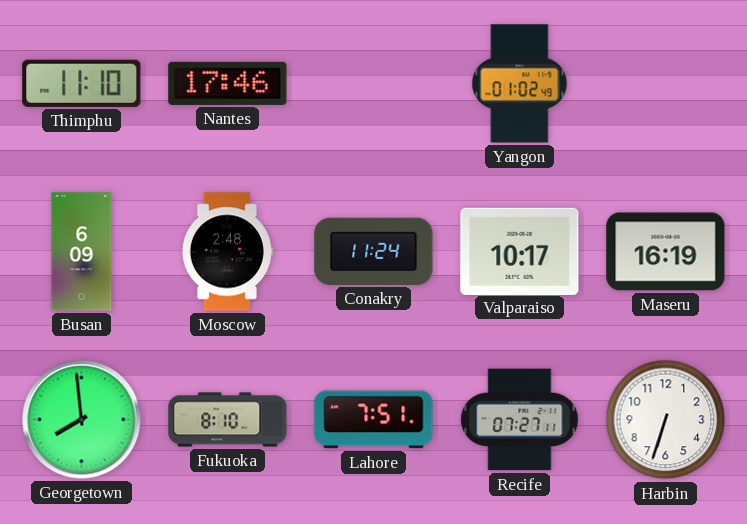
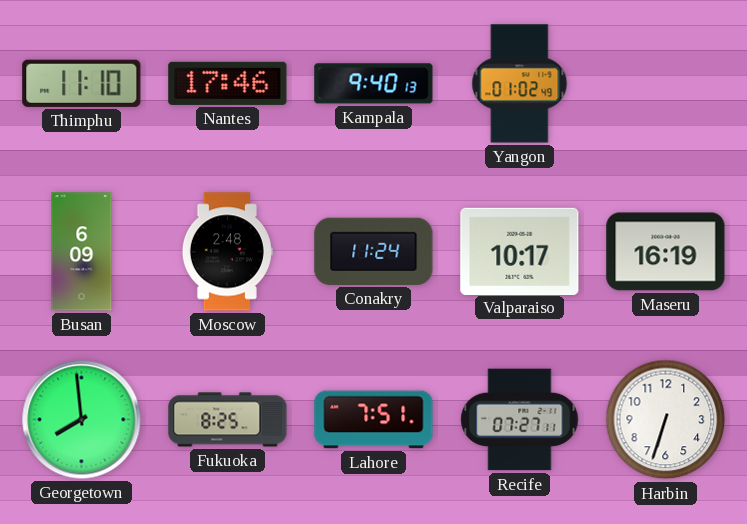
Kampala: none -> 9:40
Fukuoka: 8:10 -> 8:25
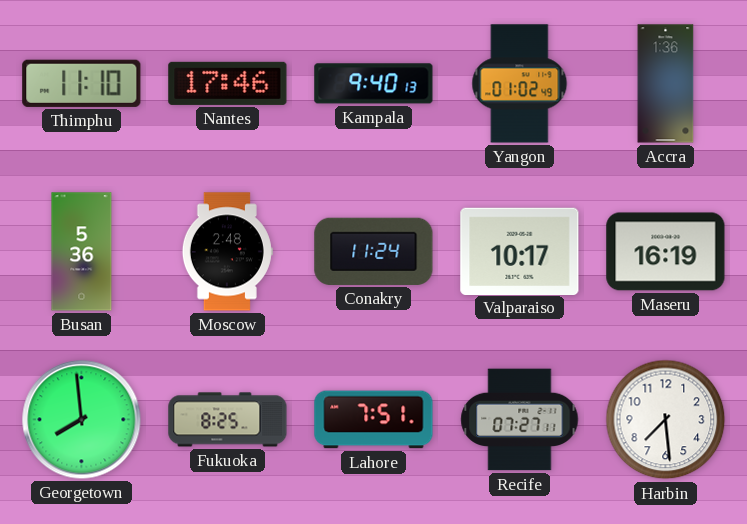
Accra: none -> 1:36
Busan: 6:09 -> 5:36
Harbin: 6:33 -> 7:29
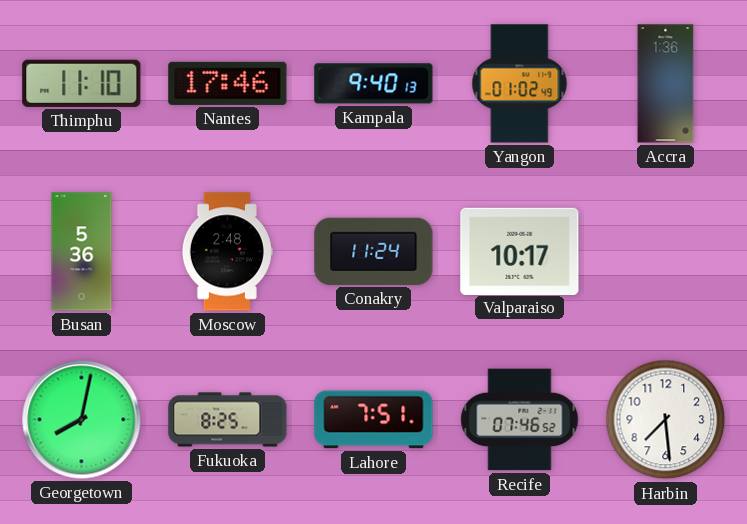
Maseru: 16:19 -> none
Georgetown: 7:59 -> 8:02
Recife: 07:27 -> 07:46
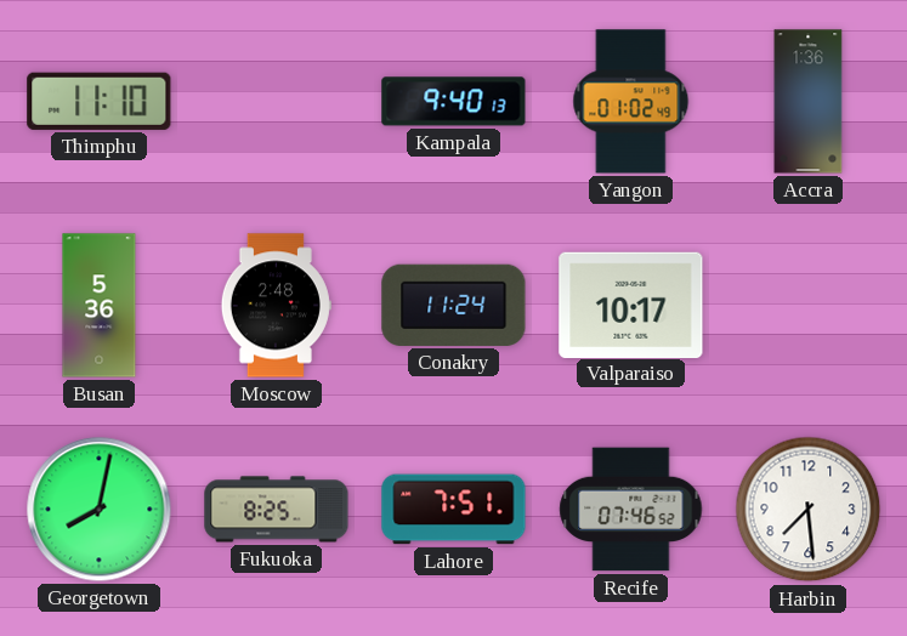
Nantes: 17:46 -> none
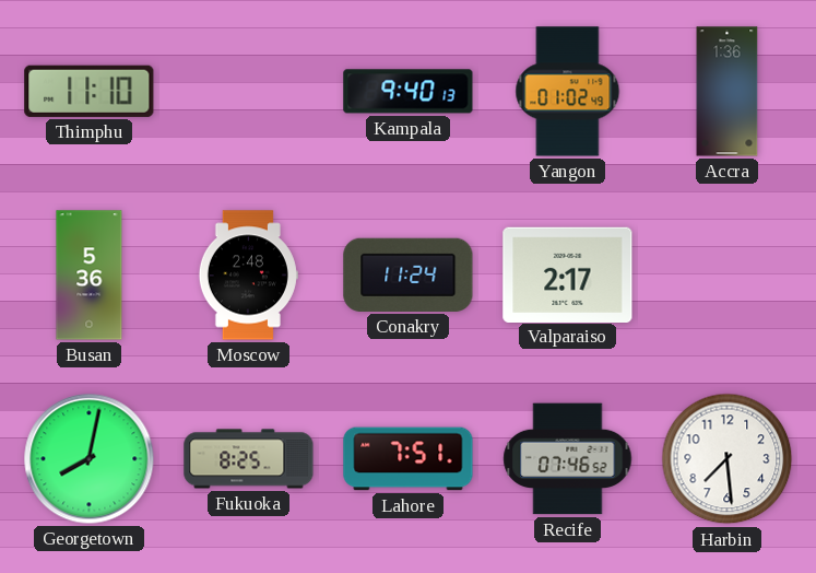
Valparaiso: 10:17 -> 2:17
